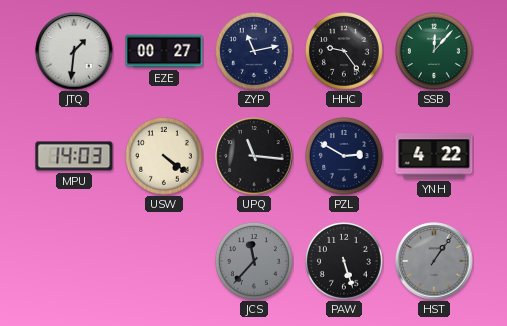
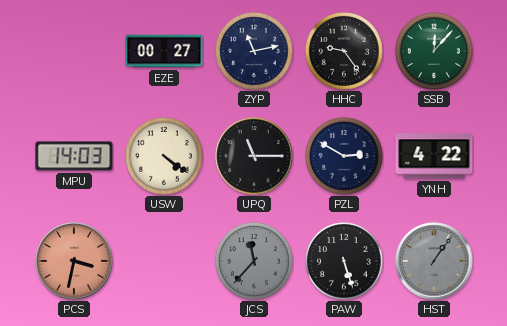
JTQ: 1:31 -> none
UPQ: 11:16 -> 11:15
PCS: none -> 3:32
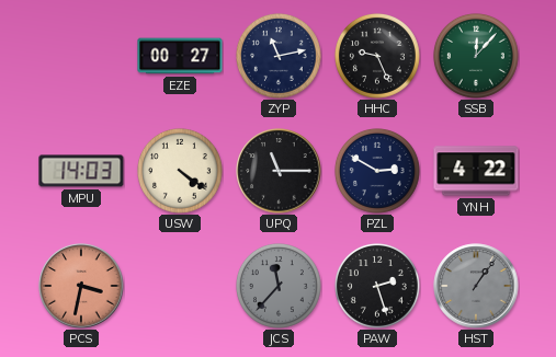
HHC: 9:24 -> 9:26
PAW: 5:27 -> 2:27
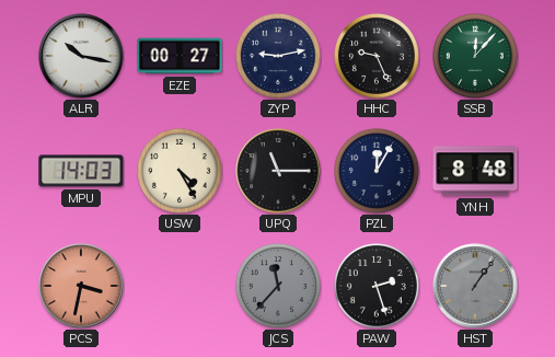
ALR: none -> 10:17
ZYP: 11:13 -> 9:13
USW: 4:21 -> 4:25
PZL: 2:50 -> 12:05
YNH: 4:22 -> 8:48
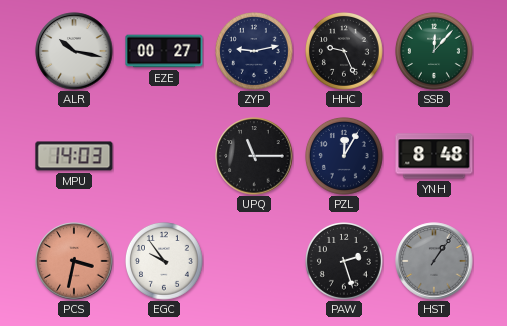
USW: 4:25 -> none
EGC: none -> 9:54
JCS: 11:37 -> none
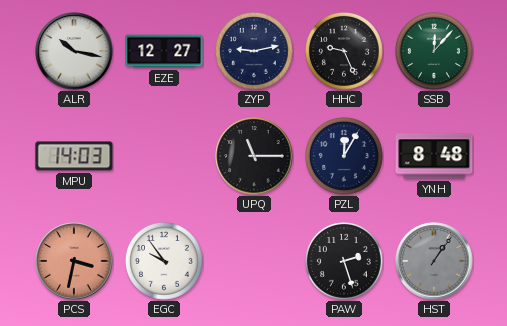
EZE: 00:27 -> 12:27
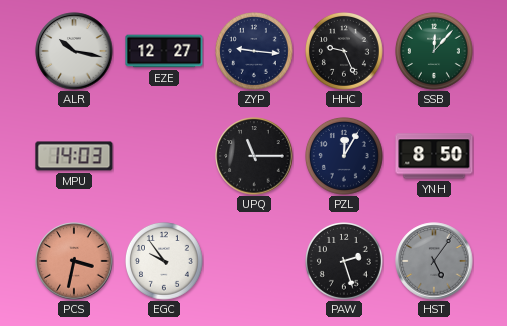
ZYP: 9:13 -> 9:16
YNH: 8:48 -> 8:50
HST: 1:06 -> 5:06
